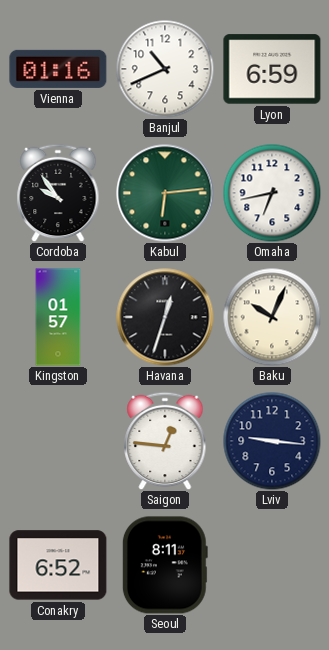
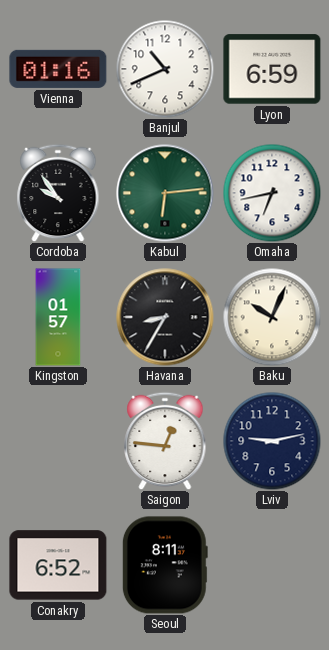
Havana: 12:33 -> 8:35
Lviv: 9:16 -> 9:13
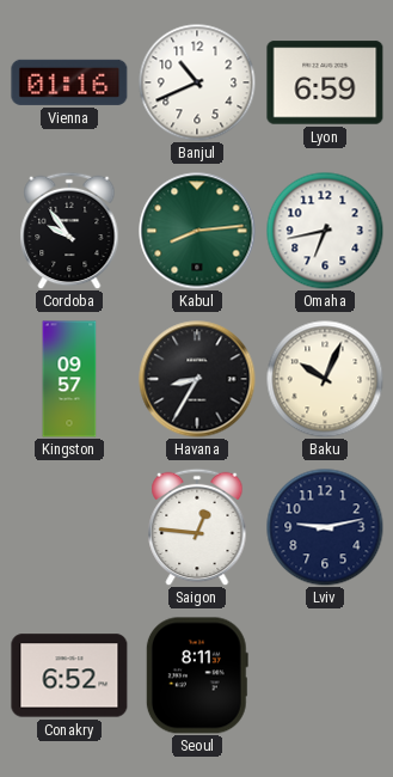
Kabul: 6:14 -> 8:14
Kingston: 01:57 -> 09:57
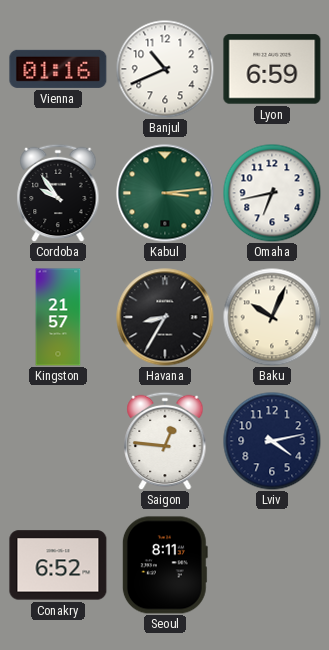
Kabul: 8:14 -> 3:14
Kingston: 09:57 -> 21:57
Lviv: 9:13 -> 4:13
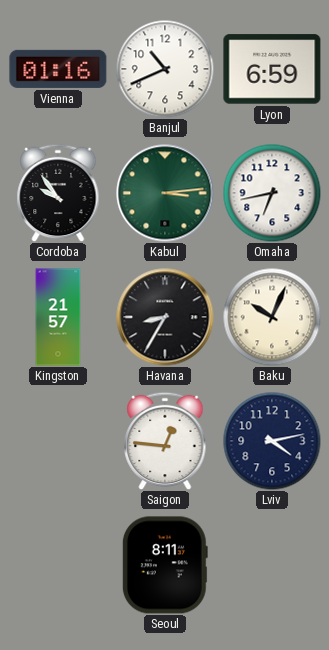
Conakry: 6:52 -> none
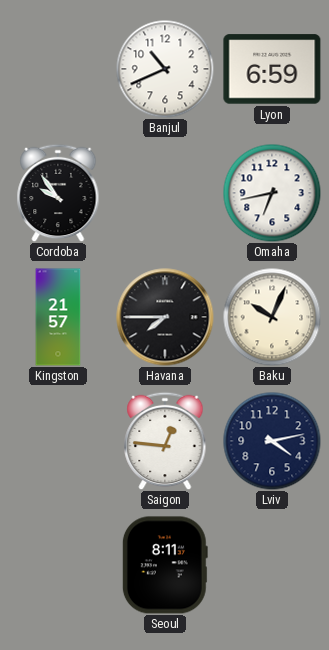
Vienna: 01:16 -> none
Kabul: 3:14 -> none
Havana: 8:35 -> 7:45
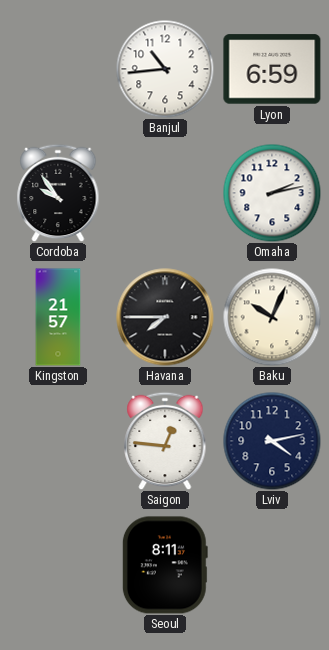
Banjul: 10:41 -> 10:44
Omaha: 6:43 -> 2:13
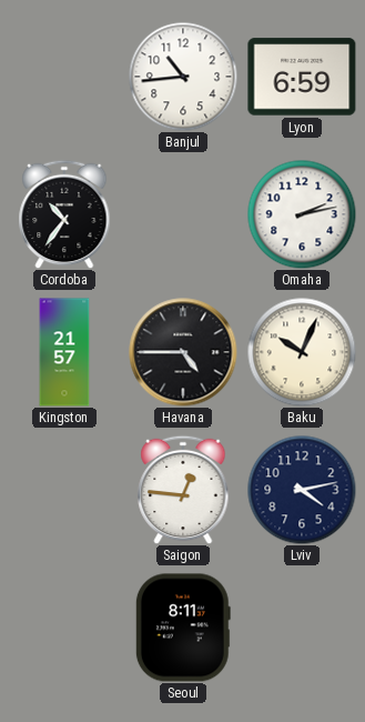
Cordoba: 9:54 -> 10:36
Havana: 7:45 -> 4:45
